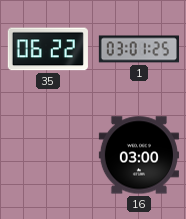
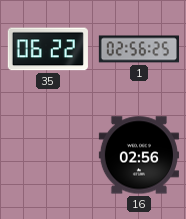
1: 03:01 -> 02:56
16: 03:00 -> 02:56
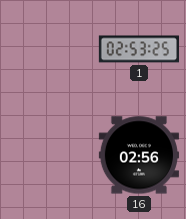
35: 06:22 -> none
1: 02:56 -> 02:53
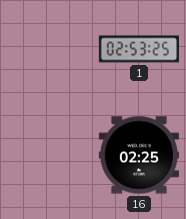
16: 02:56 -> 02:25
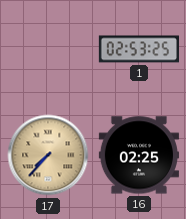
17: none -> 7:37
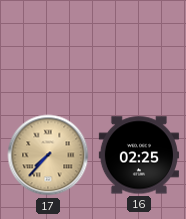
1: 02:53 -> none
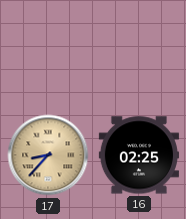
17: 7:37 -> 8:37
